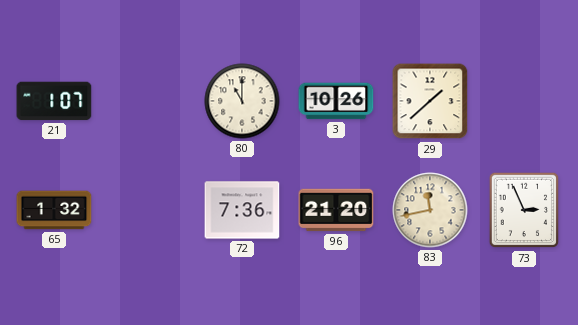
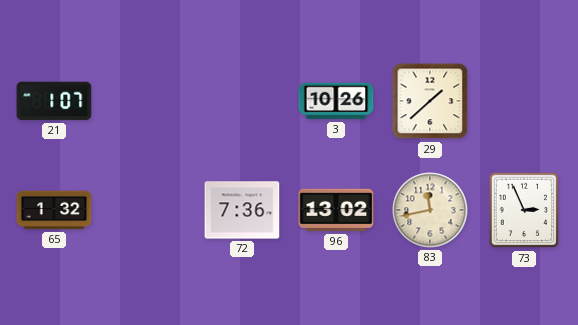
80: 11:00 -> none
96: 21:20 -> 13:02
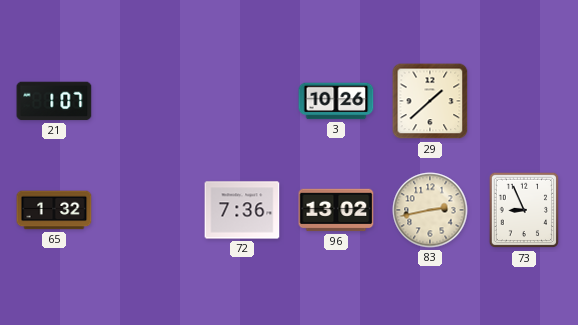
83: 11:43 -> 2:43
73: 2:56 -> 8:56
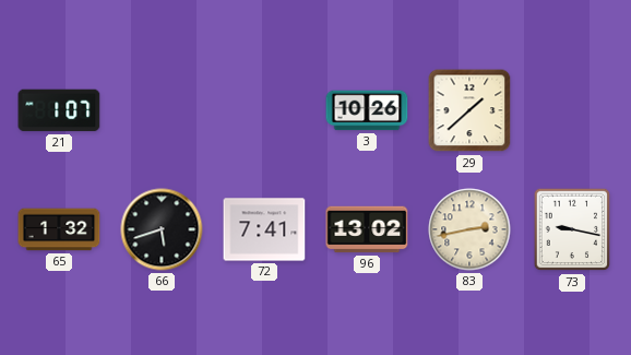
66: none -> 5:42
72: 7:36 -> 7:41
73: 8:56 -> 9:17
